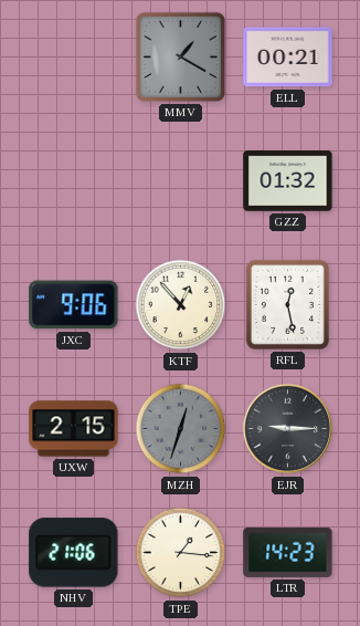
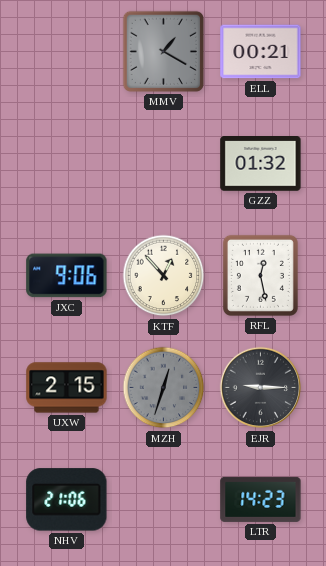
TPE: 1:16 -> none
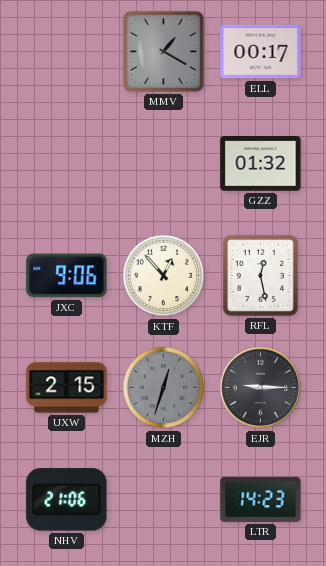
ELL: 00:21 -> 00:17
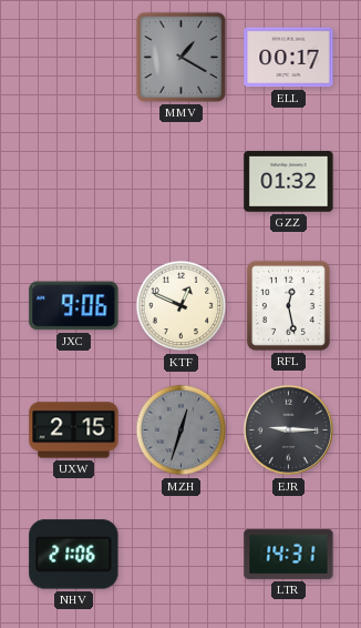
KTF: 12:53 -> 12:49
LTR: 14:23 -> 14:31
